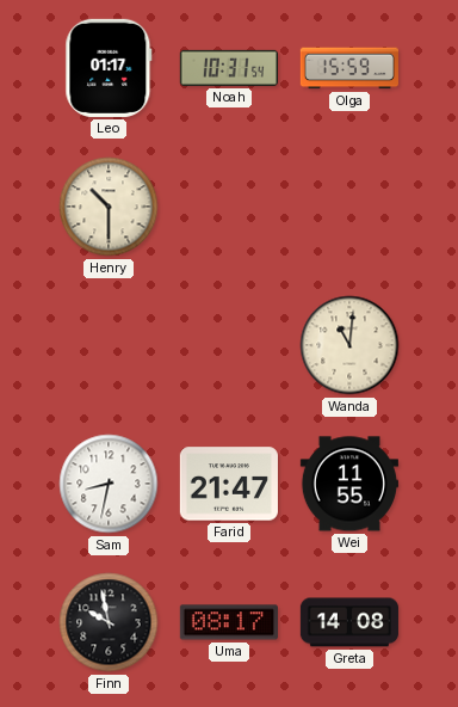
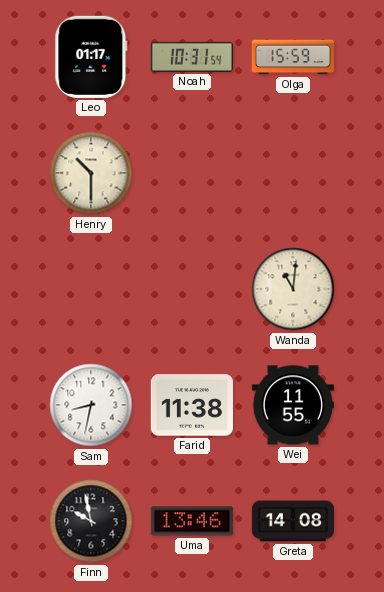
Farid: 21:47 -> 11:38
Uma: 08:17 -> 13:46
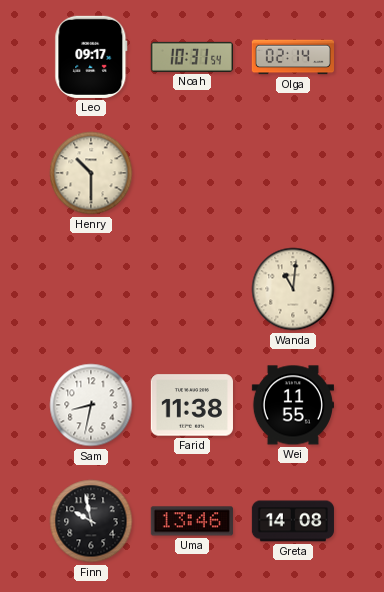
Leo: 01:17 -> 09:17
Olga: 15:59 -> 02:14
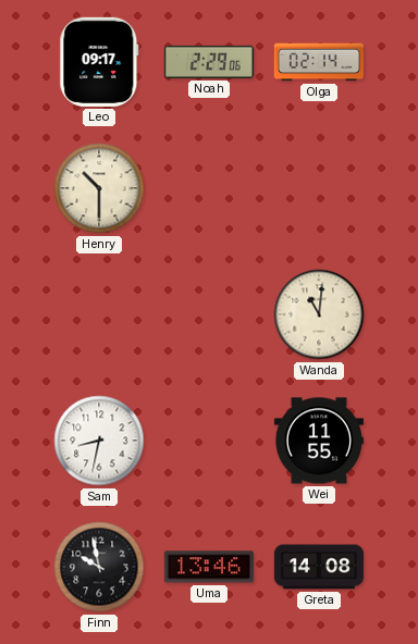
Noah: 10:31 -> 2:29
Farid: 11:38 -> none
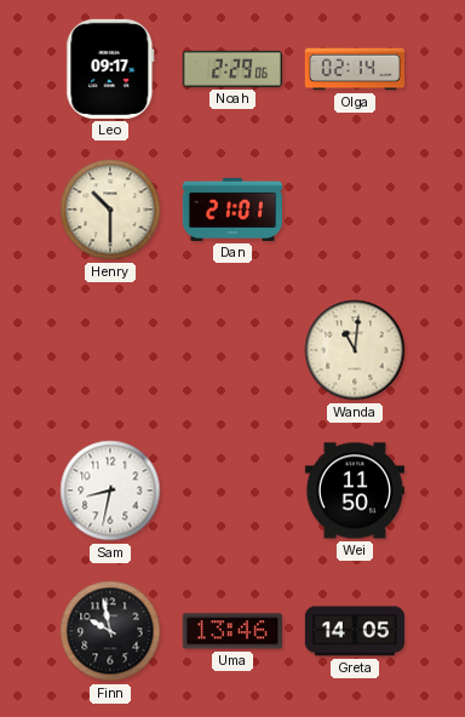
Dan: none -> 21:01
Wei: 11:55 -> 11:50
Greta: 14:08 -> 14:05
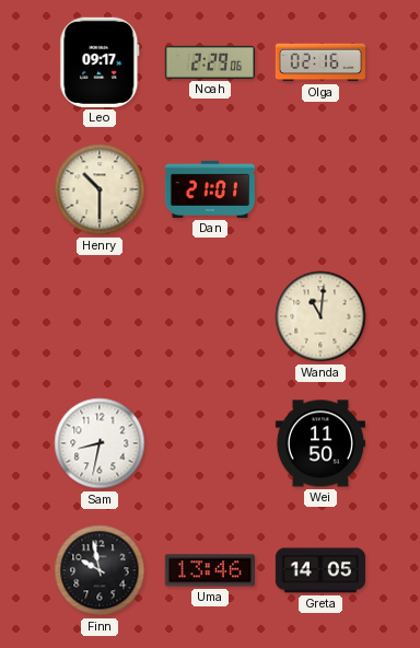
Olga: 02:14 -> 02:16
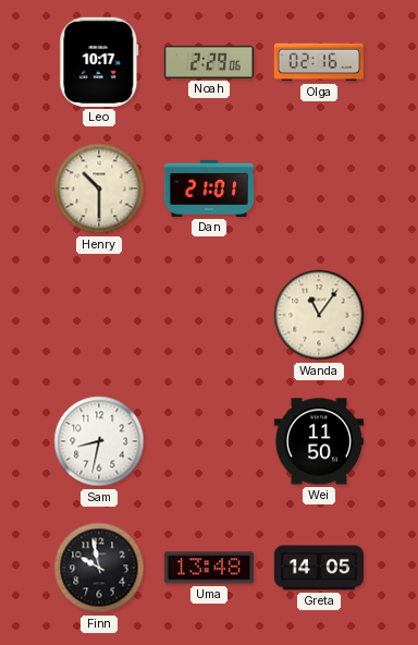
Leo: 09:17 -> 10:17
Wanda: 11:01 -> 11:06
Uma: 13:46 -> 13:48
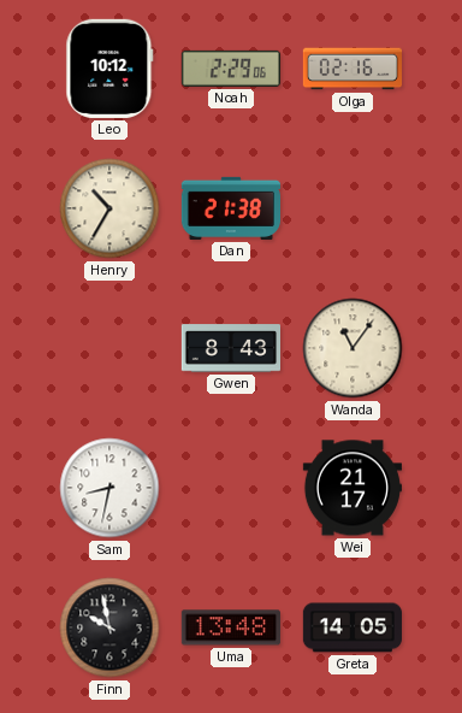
Leo: 10:17 -> 10:12
Henry: 10:30 -> 10:35
Dan: 21:01 -> 21:38
Gwen: none -> 8:43
Wei: 11:50 -> 21:17
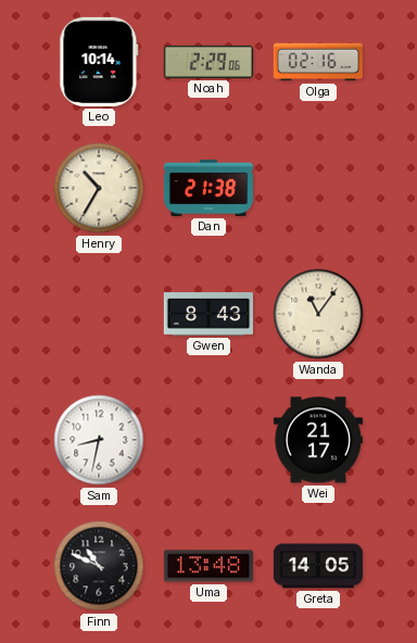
Leo: 10:12 -> 10:14
Finn: 9:58 -> 10:49
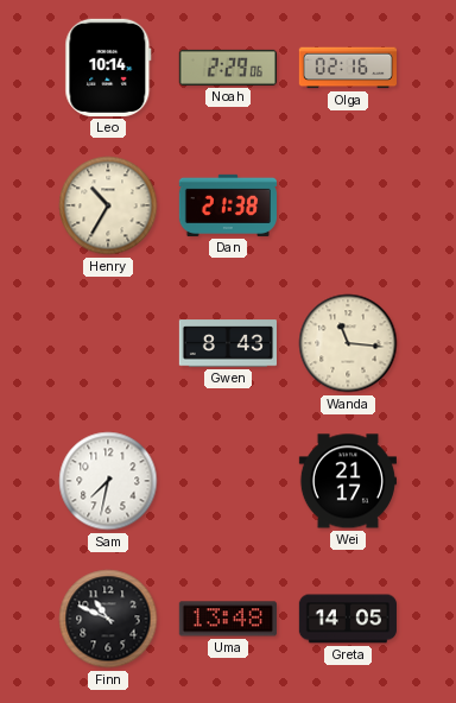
Wanda: 11:06 -> 11:16
Sam: 8:32 -> 7:32
